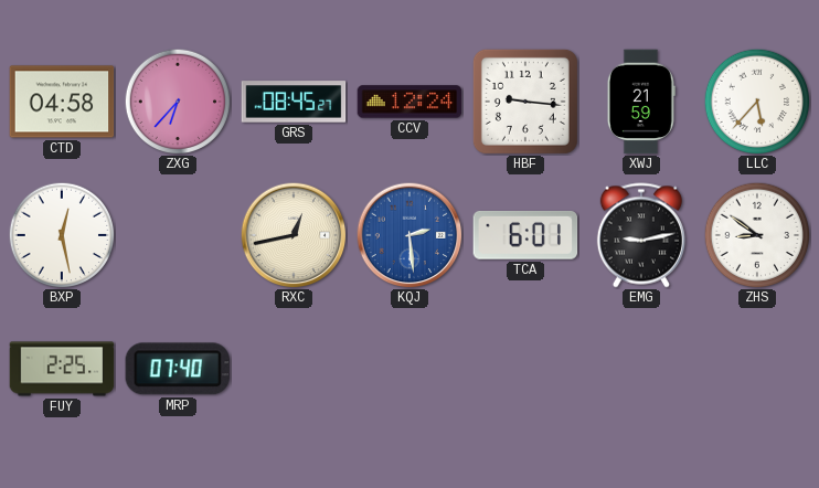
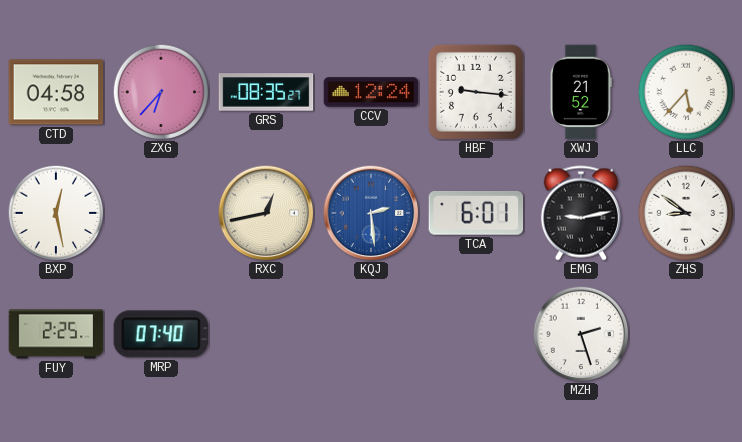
GRS: 08:45 -> 08:35
XWJ: 21:59 -> 21:52
MZH: none -> 2:27
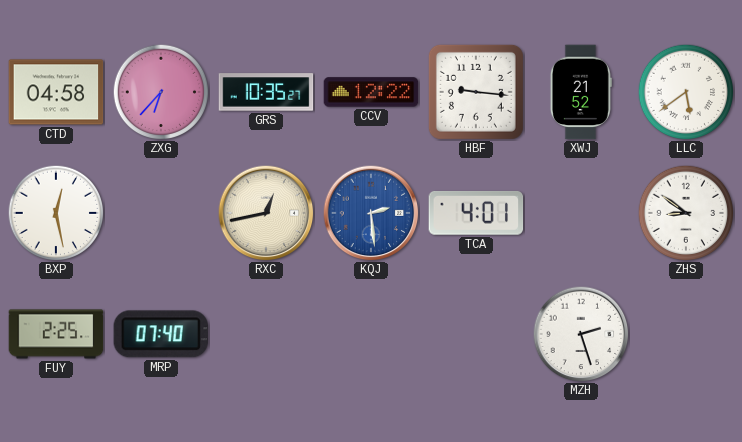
GRS: 08:35 -> 10:35
CCV: 12:24 -> 12:22
LLC: 5:37 -> 5:39
TCA: 6:01 -> 4:01
EMG: 9:13 -> none
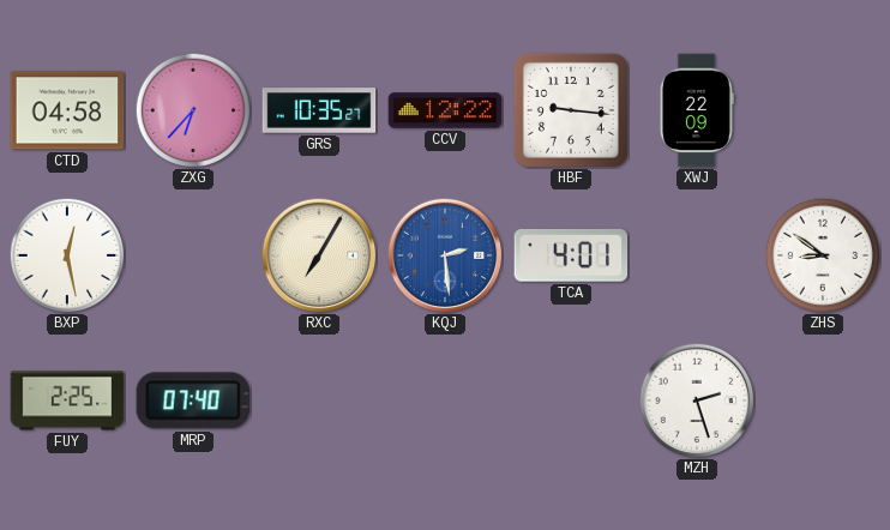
XWJ: 21:52 -> 22:09
LLC: 5:39 -> none
RXC: 12:43 -> 7:05
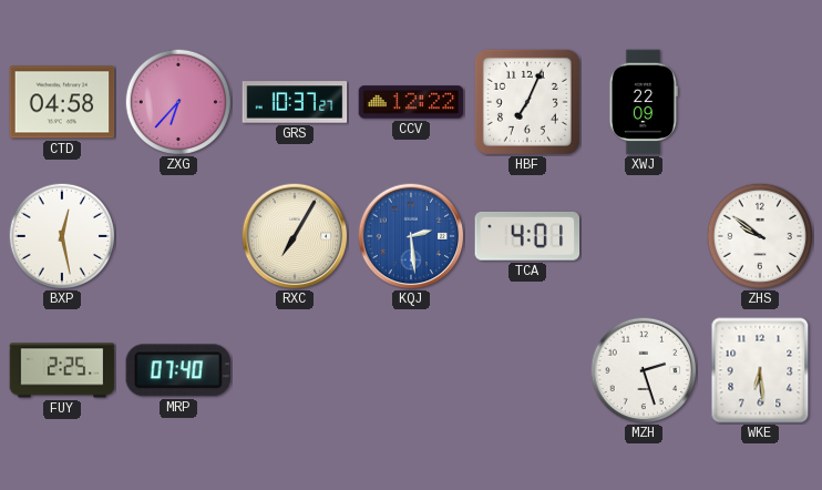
GRS: 10:35 -> 10:37
HBF: 9:16 -> 7:04
ZHS: 8:51 -> 9:51
WKE: none -> 6:29
